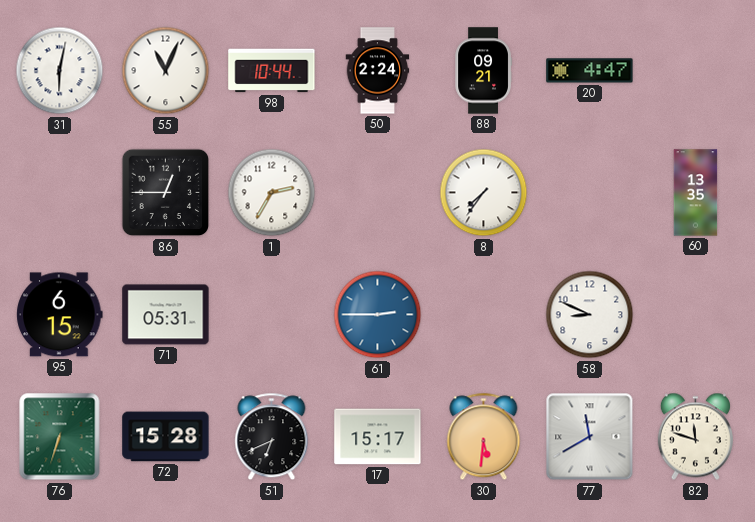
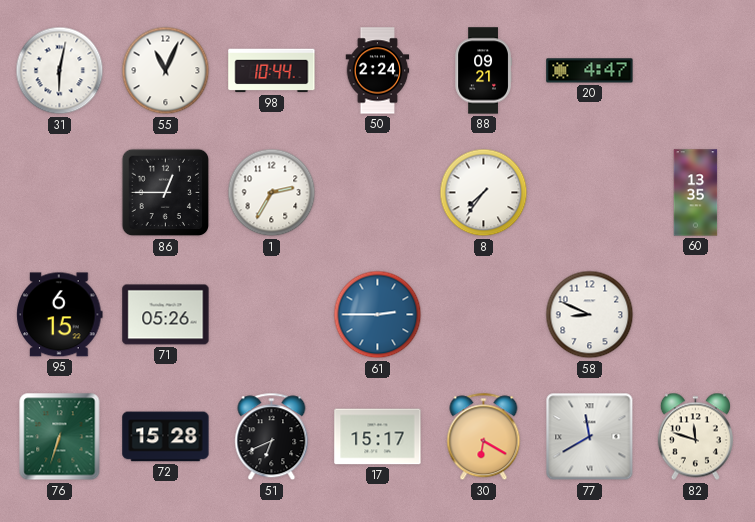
71: 05:31 -> 05:26
30: 5:31 -> 6:20
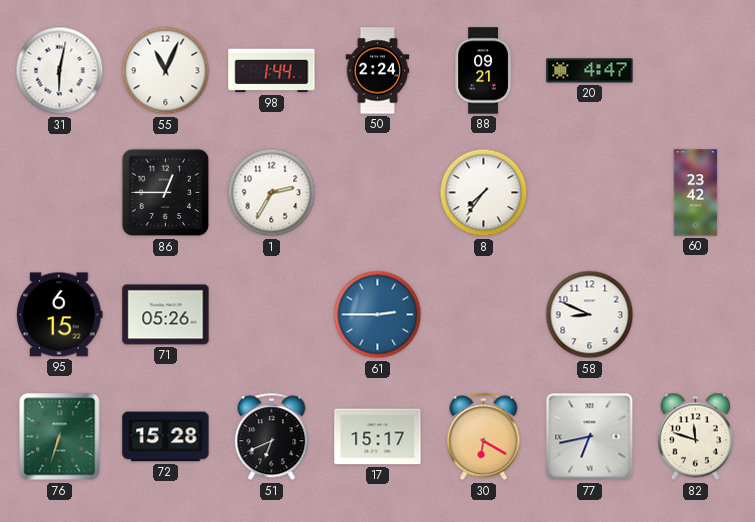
98: 10:44 -> 1:44
60: 13:35 -> 23:42
77: 11:40 -> 6:43
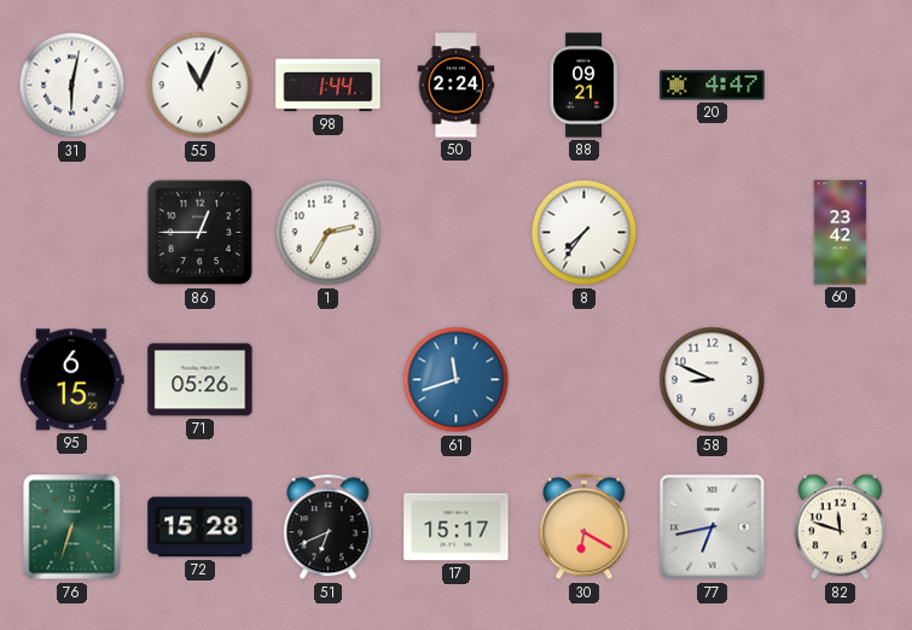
61: 2:45 -> 11:42
